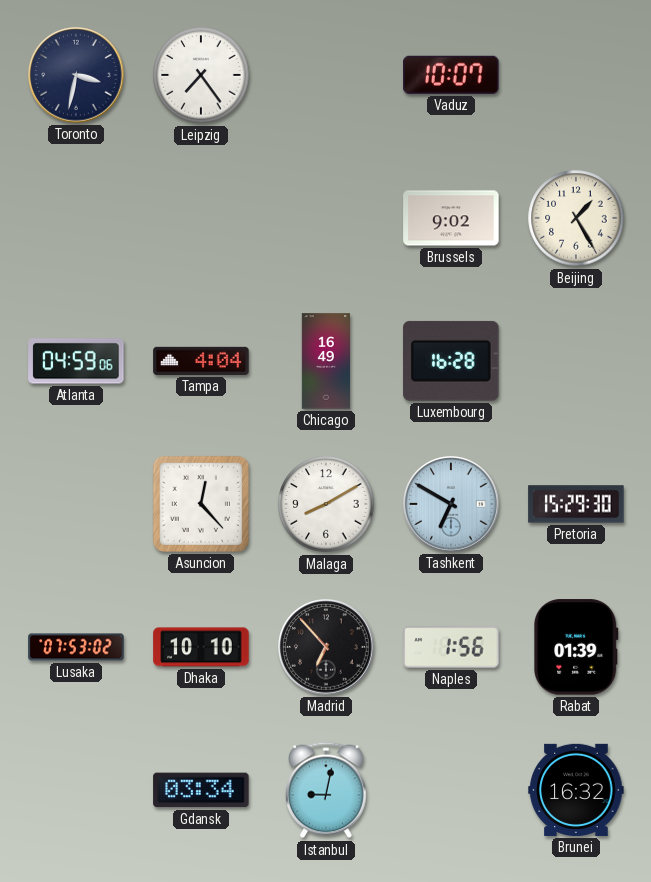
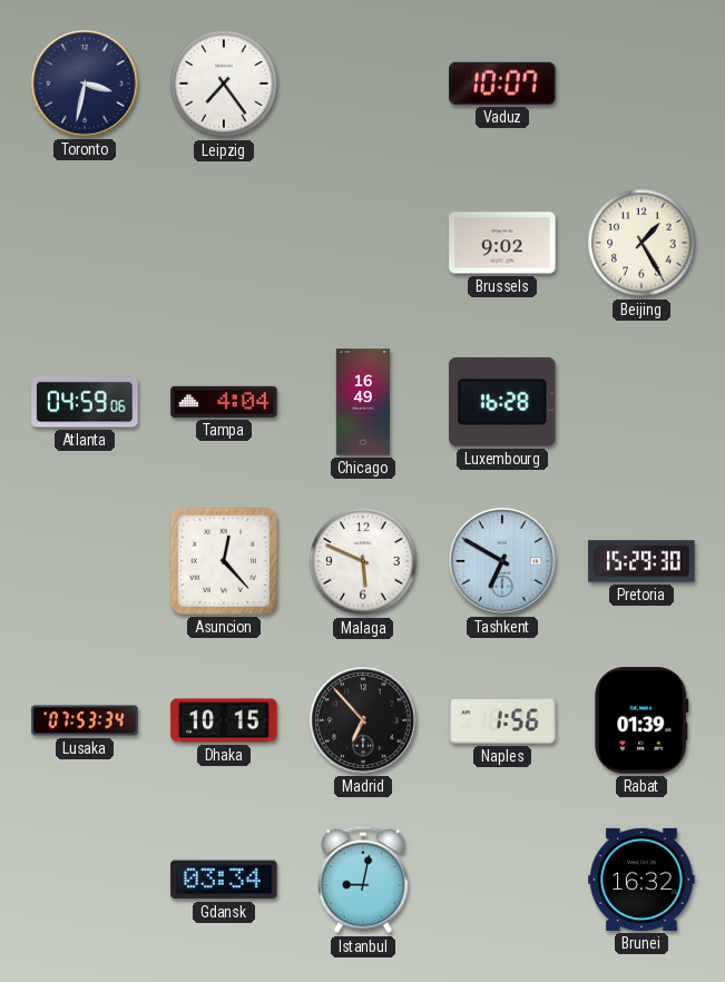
Malaga: 8:10 -> 5:49
Lusaka: 07:53:02 -> 07:53:34
Dhaka: 10:10 -> 10:15
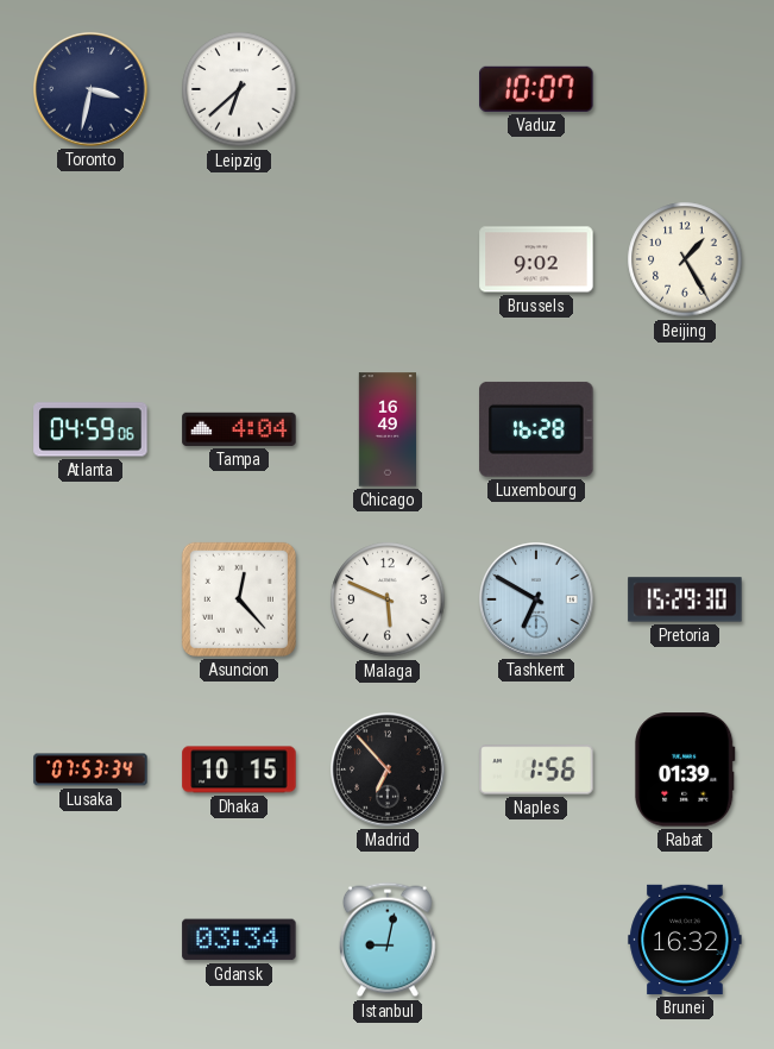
Leipzig: 7:24 -> 6:38
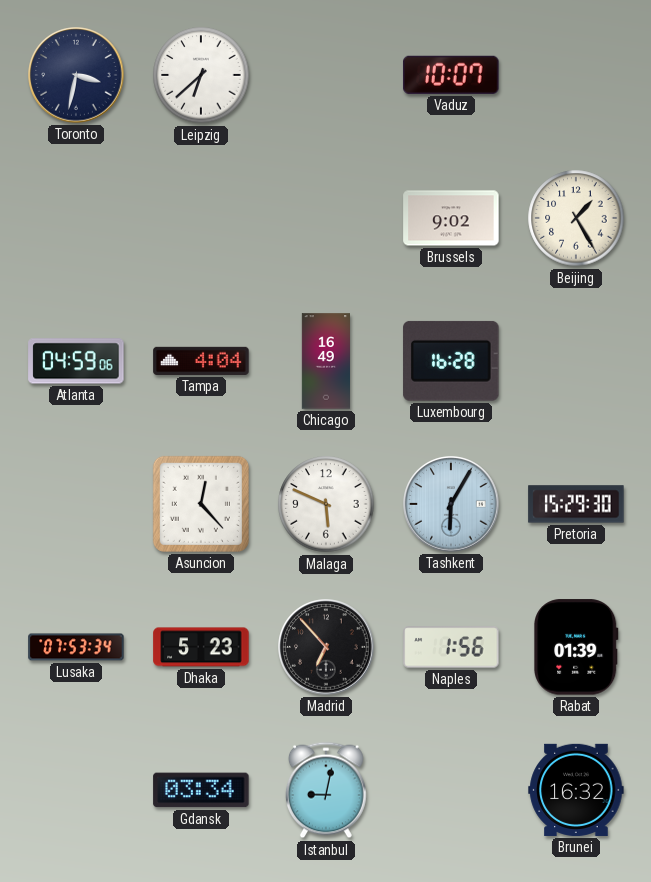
Tashkent: 6:50 -> 6:05
Dhaka: 10:15 -> 5:23
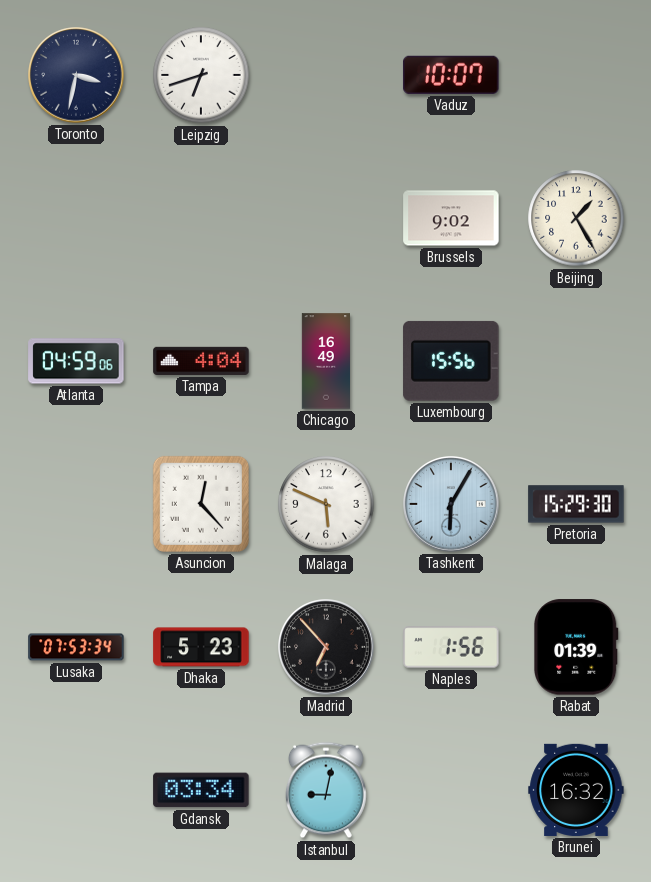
Leipzig: 6:38 -> 6:42
Luxembourg: 16:28 -> 15:56
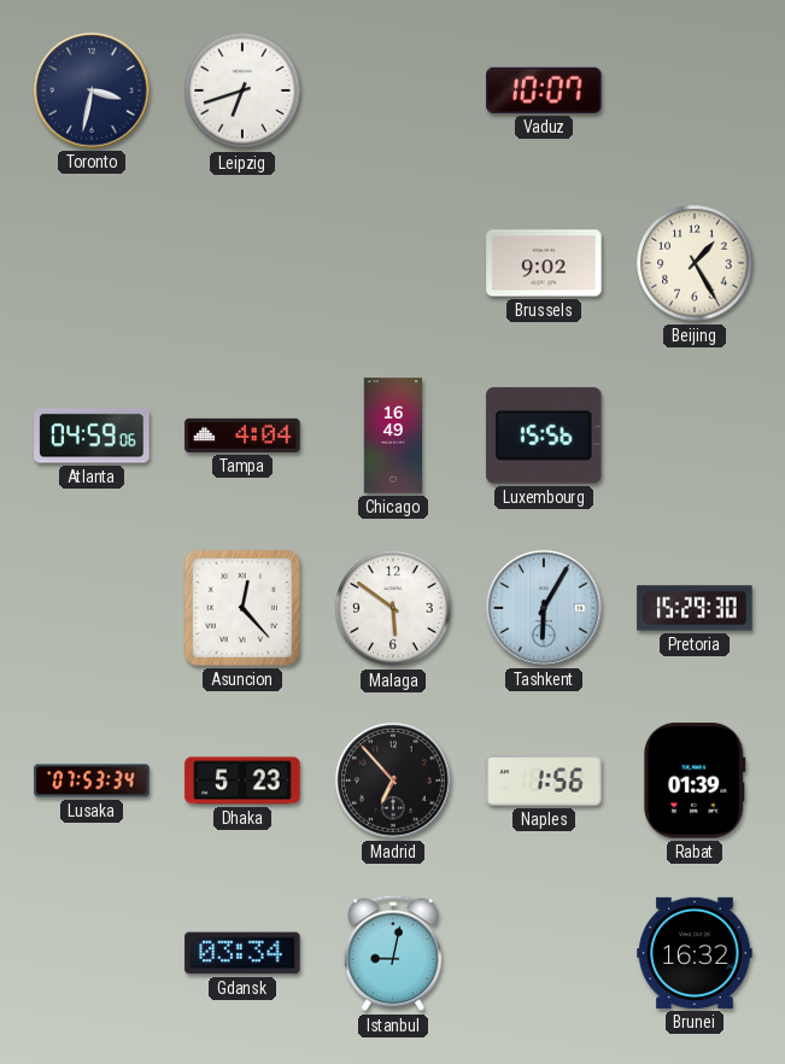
Malaga: 5:49 -> 5:51
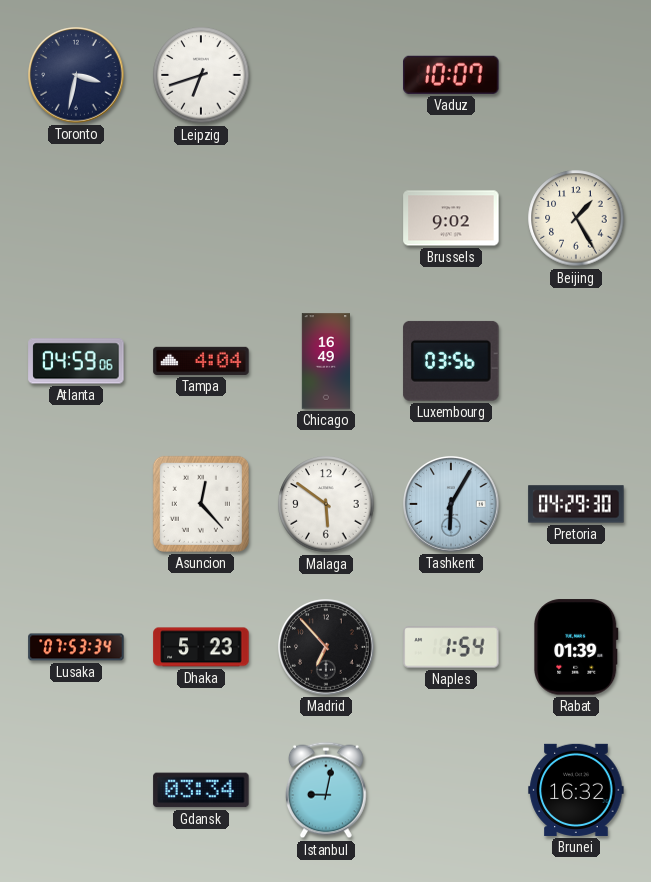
Luxembourg: 15:56 -> 03:56
Pretoria: 15:29 -> 04:29
Naples: 1:56 -> 1:54
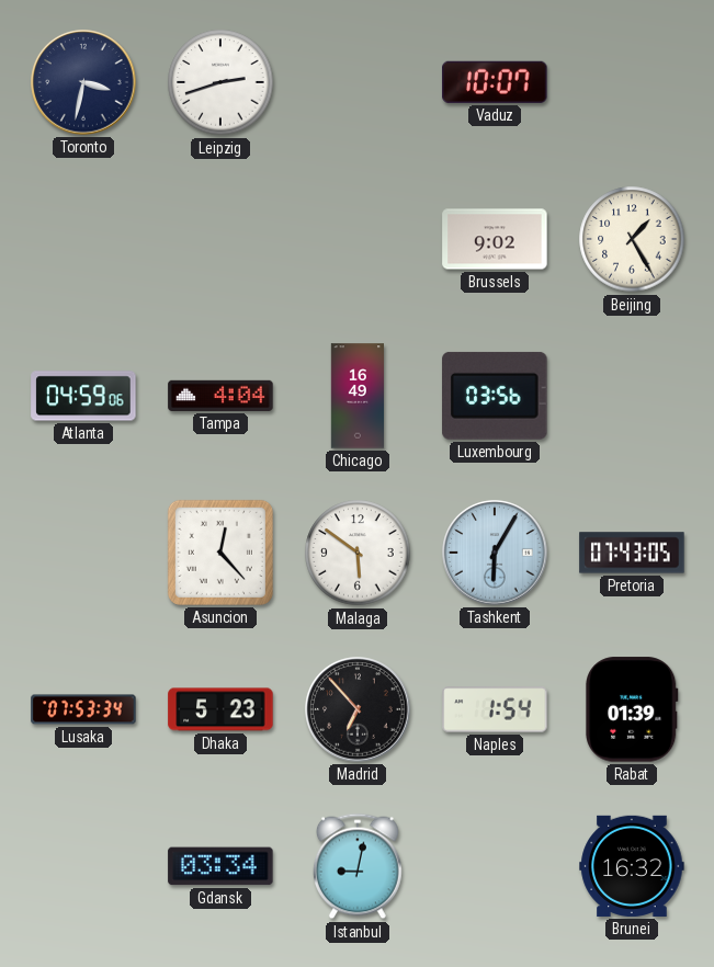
Leipzig: 6:42 -> 2:42
Pretoria: 04:29 -> 07:43
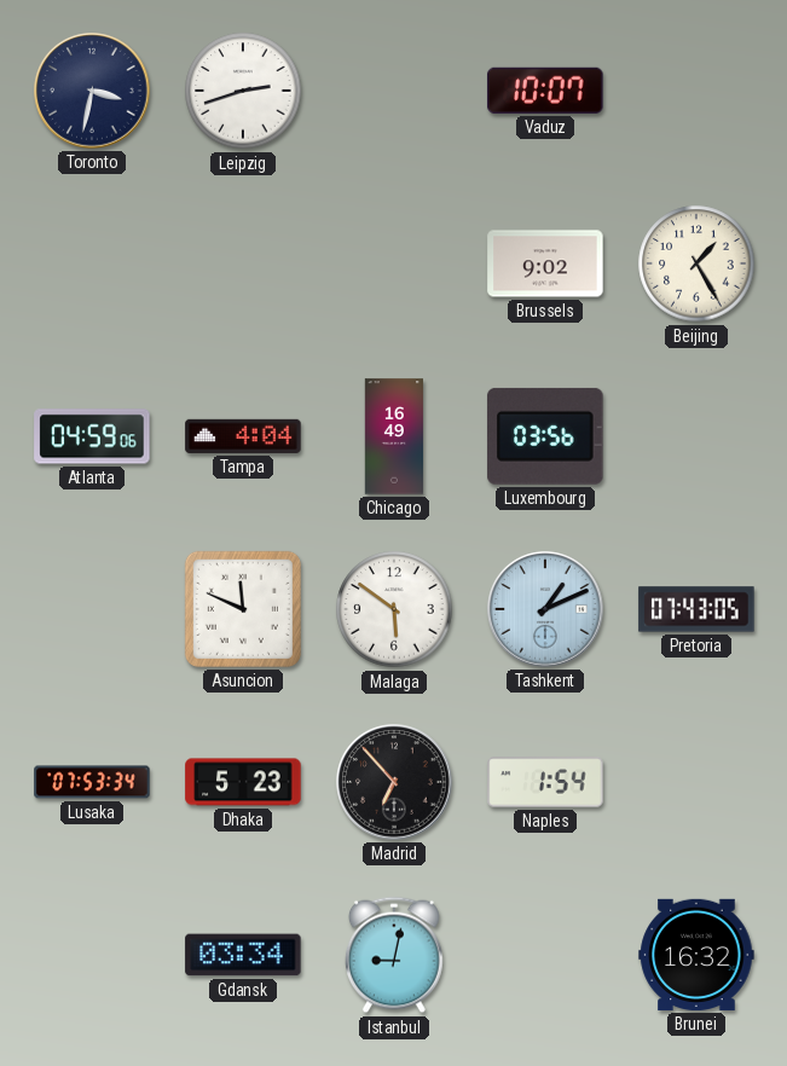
Asuncion: 12:23 -> 11:49
Tashkent: 6:05 -> 1:11
Rabat: 01:39 -> none
